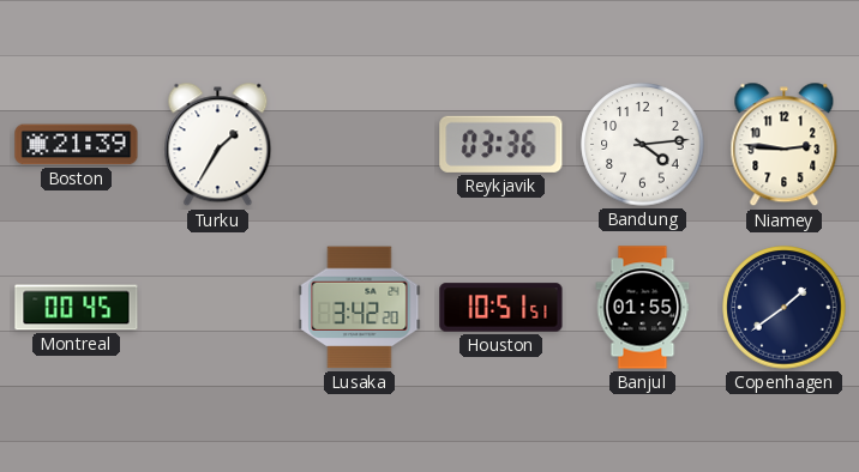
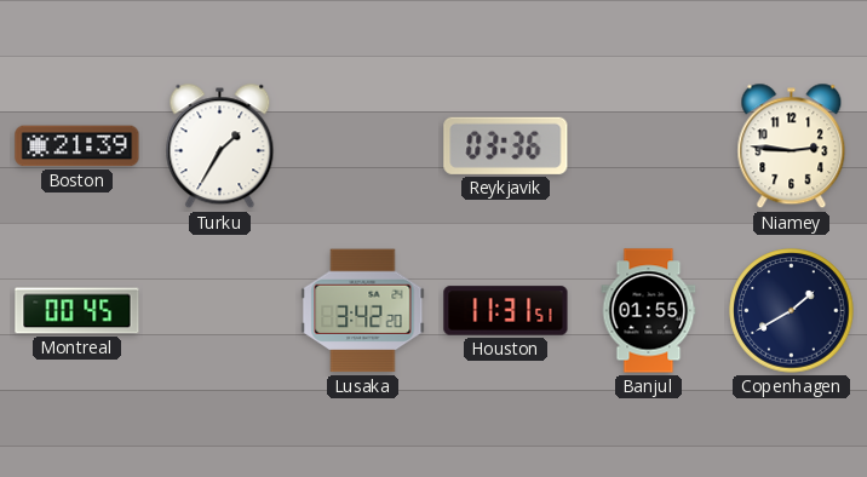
Bandung: 4:14 -> none
Houston: 10:51 -> 11:31
Copenhagen: 1:39 -> 1:40
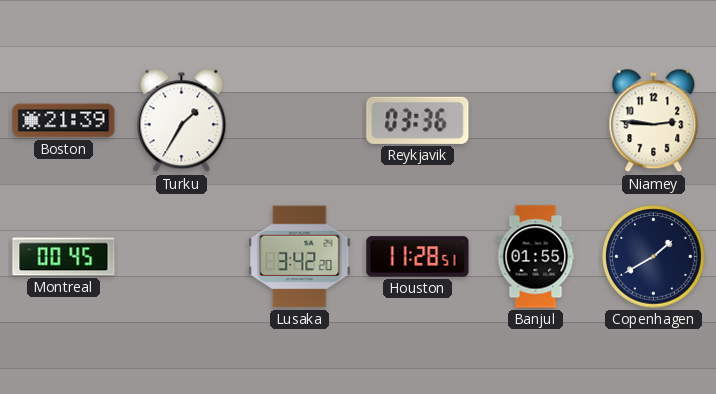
Houston: 11:31 -> 11:28
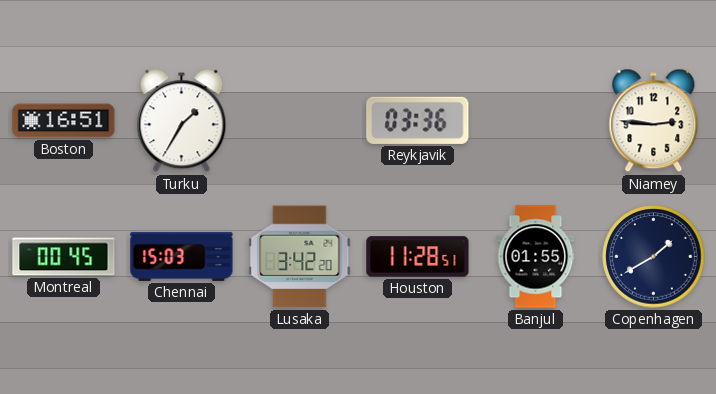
Boston: 21:39 -> 16:51
Chennai: none -> 15:03
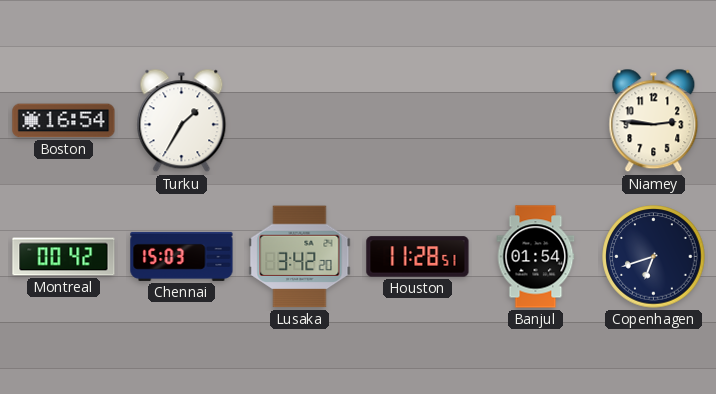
Boston: 16:51 -> 16:54
Reykjavik: 03:36 -> none
Montreal: 00:45 -> 00:42
Banjul: 01:55 -> 01:54
Copenhagen: 1:40 -> 6:42
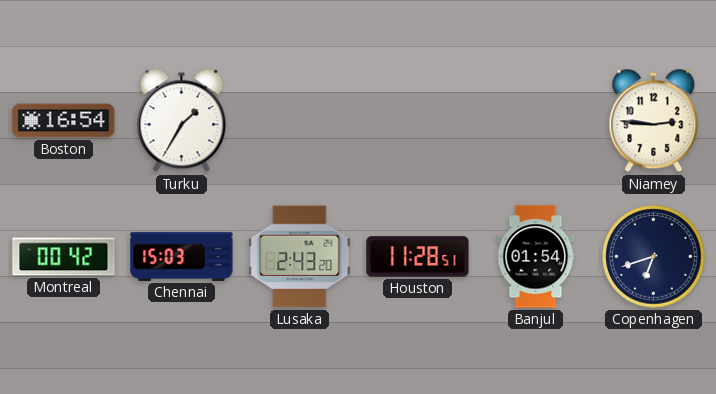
Lusaka: 3:42 -> 2:43
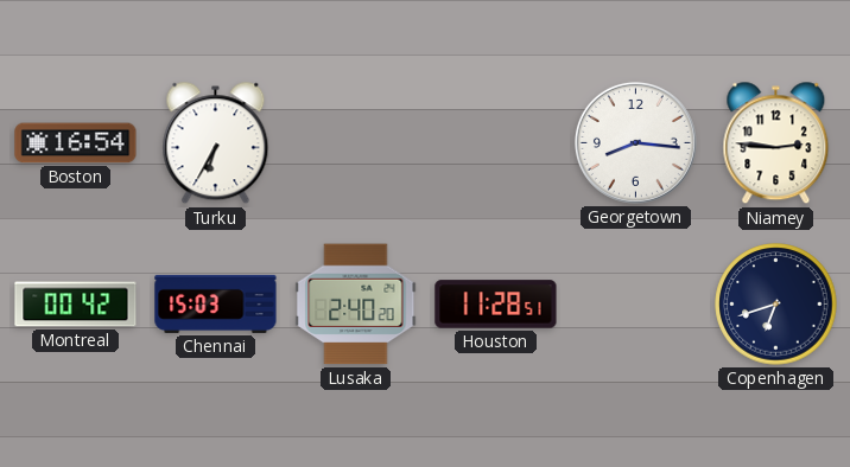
Turku: 1:35 -> 6:35
Georgetown: none -> 8:16
Lusaka: 2:43 -> 2:40
Banjul: 01:54 -> none
